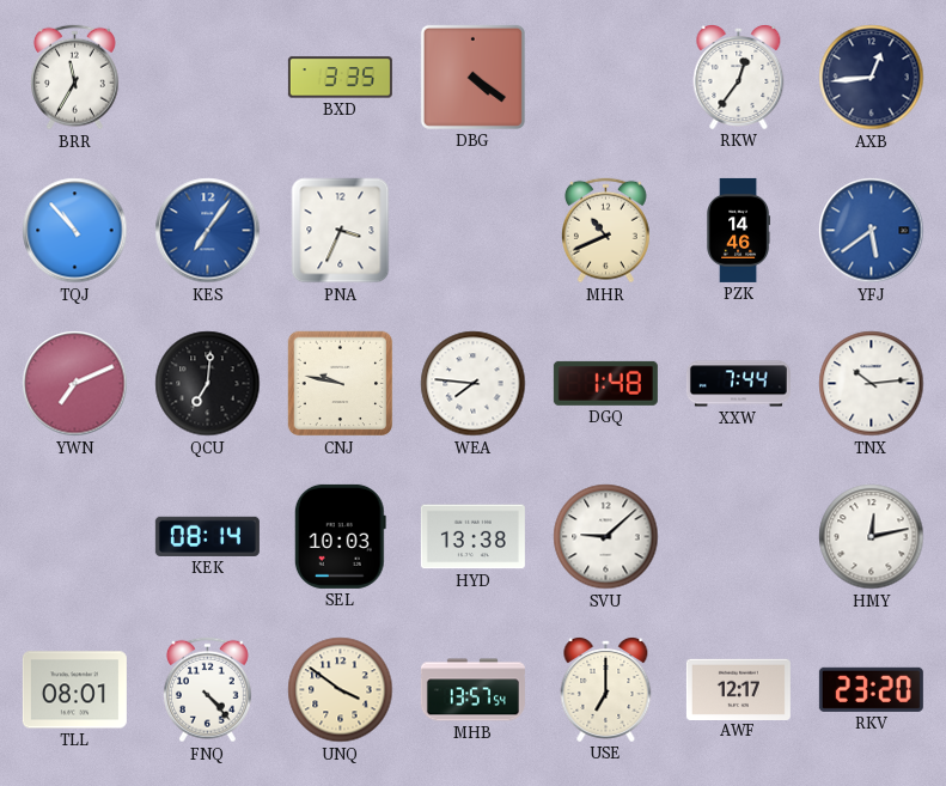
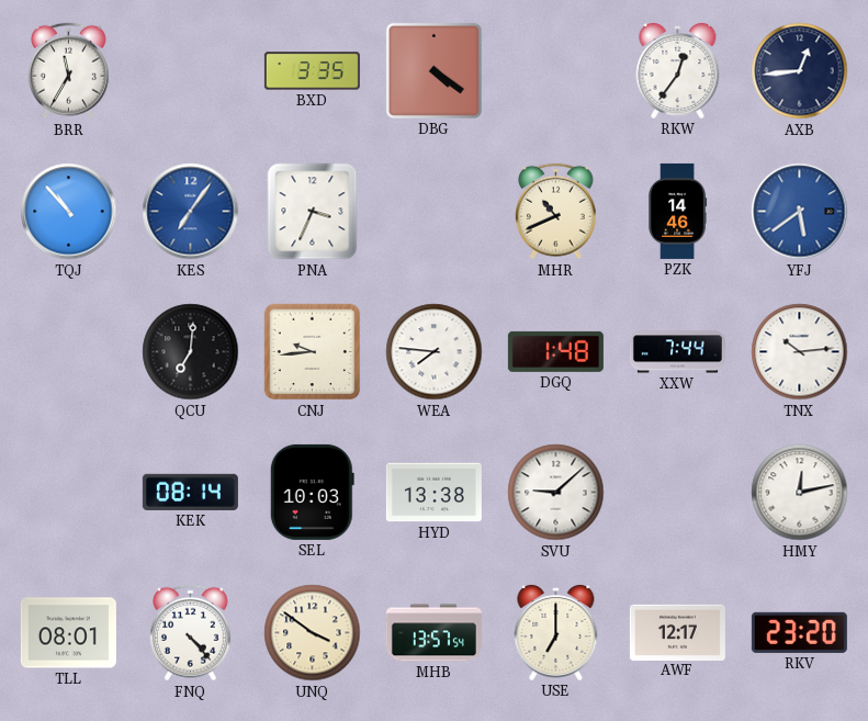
YWN: 7:11 -> none
CNJ: 9:47 -> 9:44
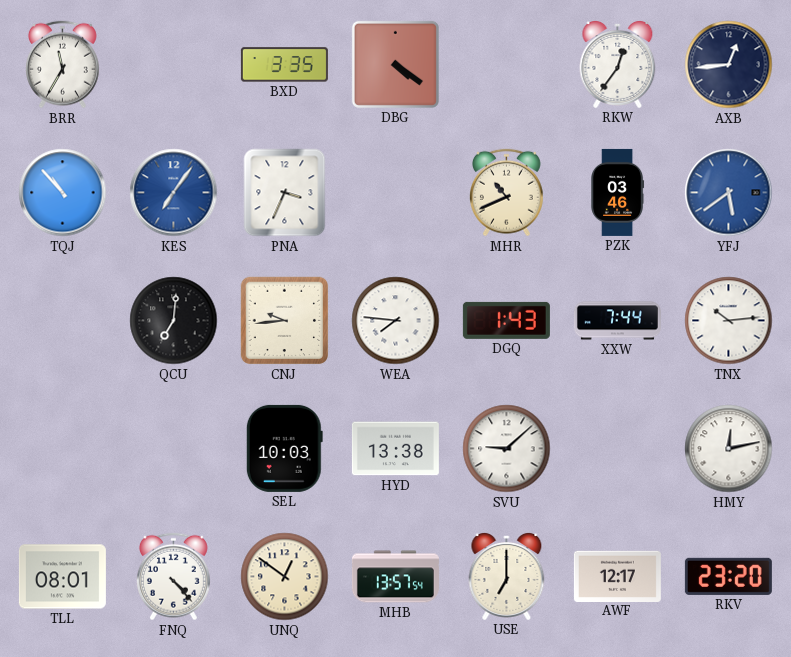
PZK: 14:46 -> 03:46
DGQ: 1:48 -> 1:43
KEK: 08:14 -> none
UNQ: 3:51 -> 12:51
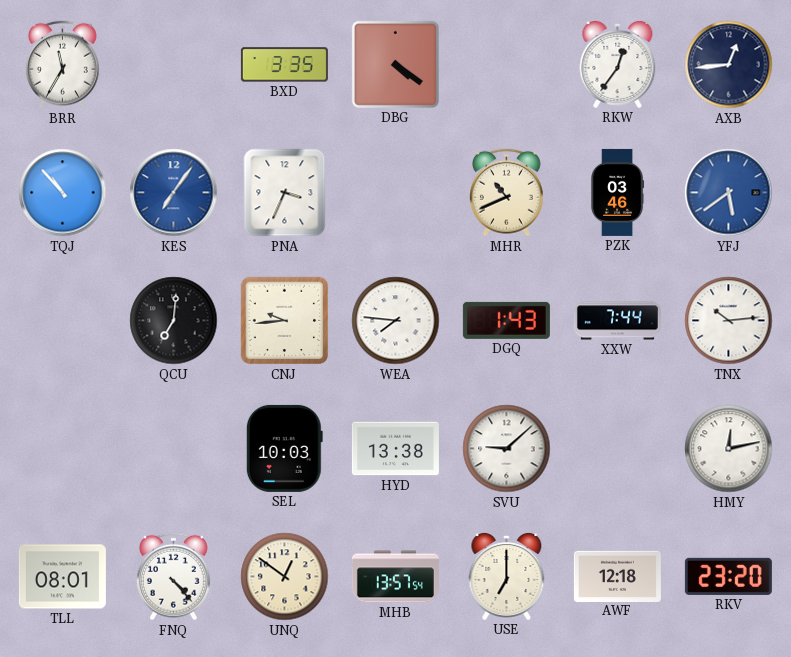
AWF: 12:17 -> 12:18
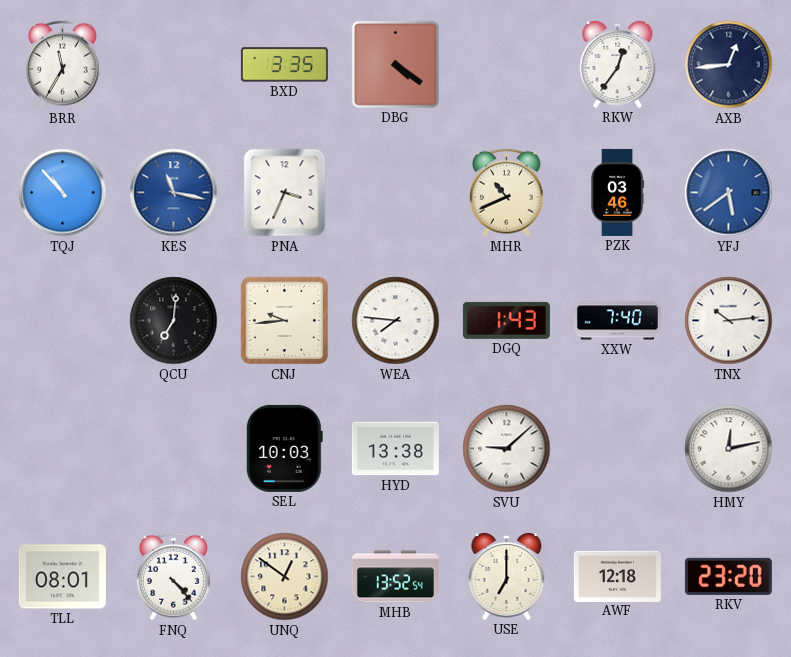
KES: 7:06 -> 11:17
XXW: 7:44 -> 7:40
MHB: 13:57 -> 13:52
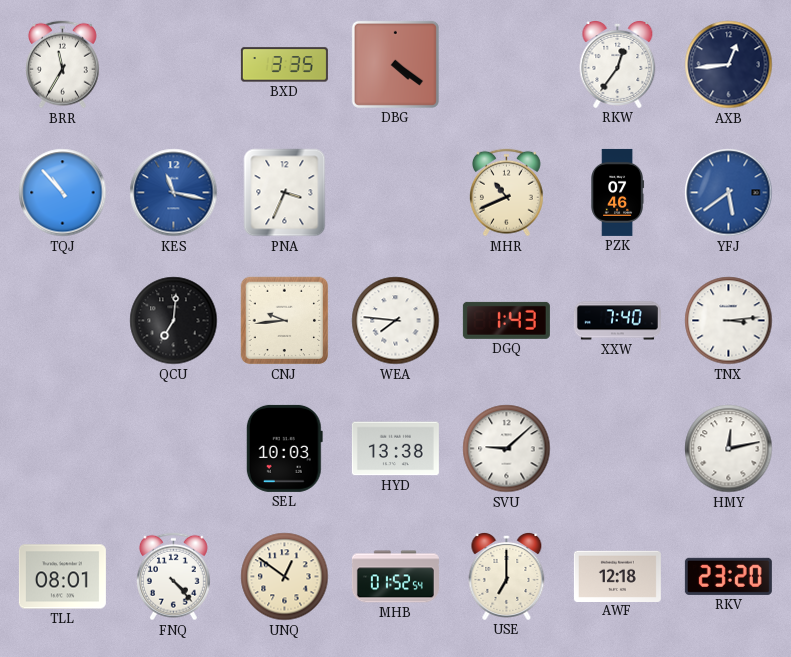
PZK: 03:46 -> 07:46
TNX: 10:14 -> 3:14
MHB: 13:52 -> 01:52
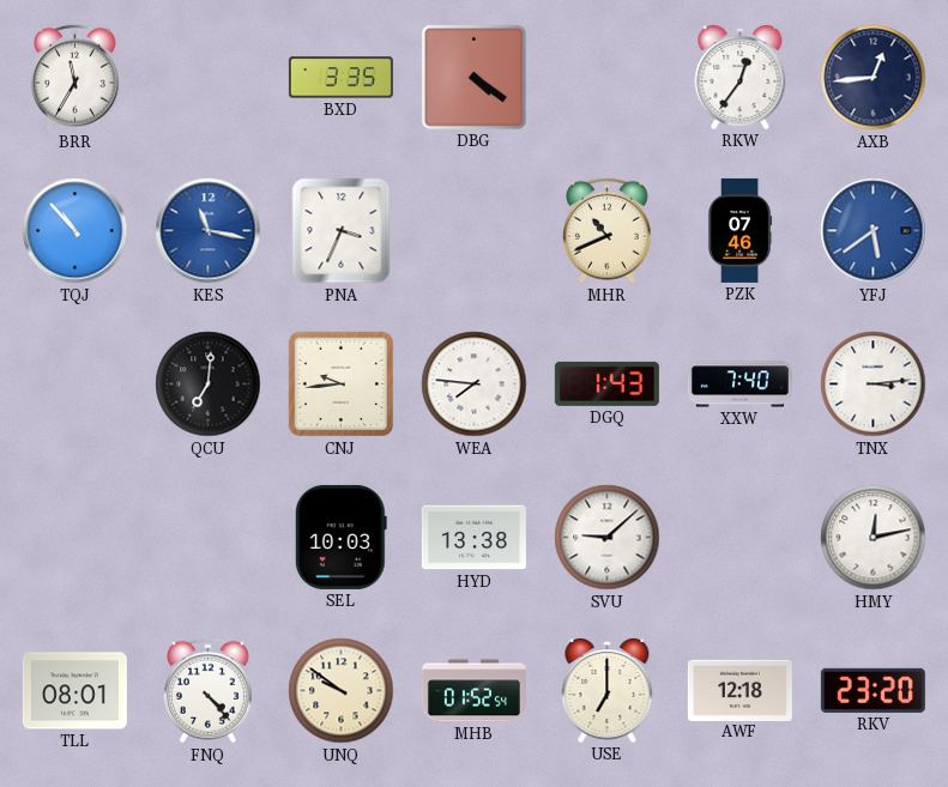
UNQ: 12:51 -> 9:51
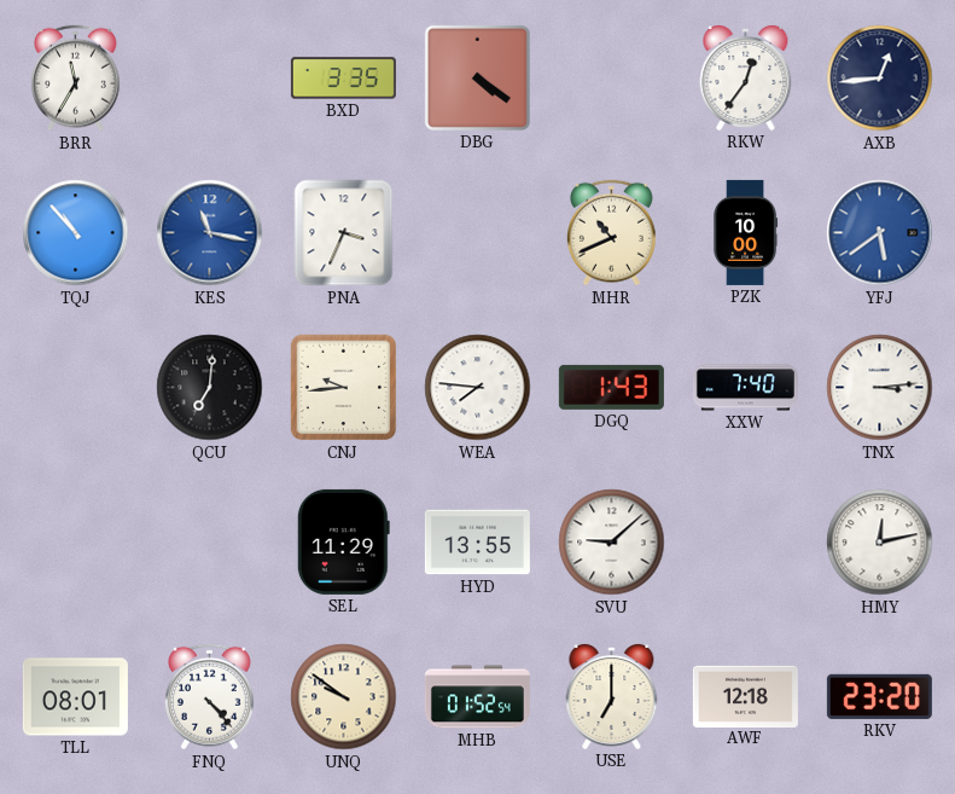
PZK: 07:46 -> 10:00
SEL: 10:03 -> 11:29
HYD: 13:38 -> 13:55
